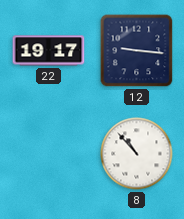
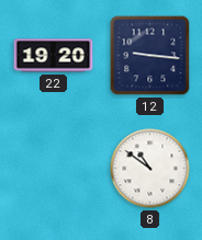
22: 19:17 -> 19:20
8: 10:53 -> 10:51
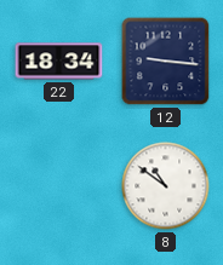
22: 19:20 -> 18:34
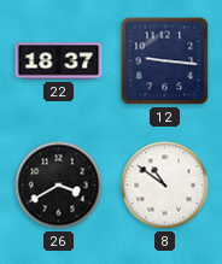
22: 18:34 -> 18:37
26: none -> 3:40
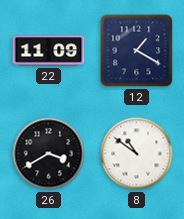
22: 18:37 -> 11:09
12: 9:16 -> 1:20
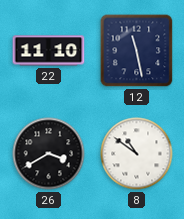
22: 11:09 -> 11:10
12: 1:20 -> 11:28
